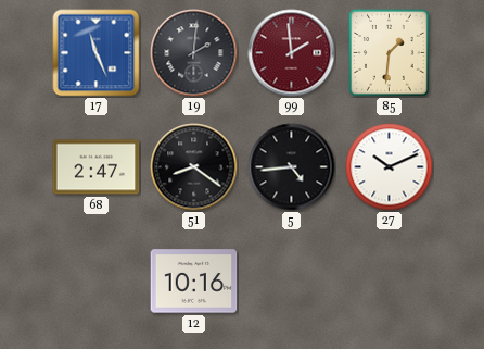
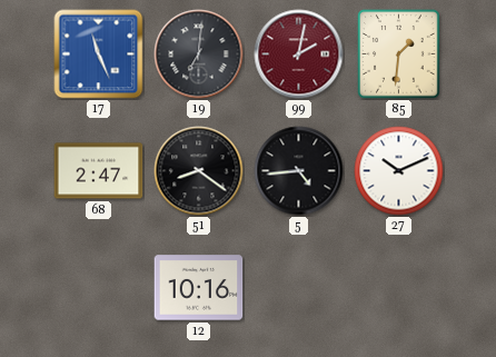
19: 2:01 -> 7:01
99: 1:59 -> 2:02
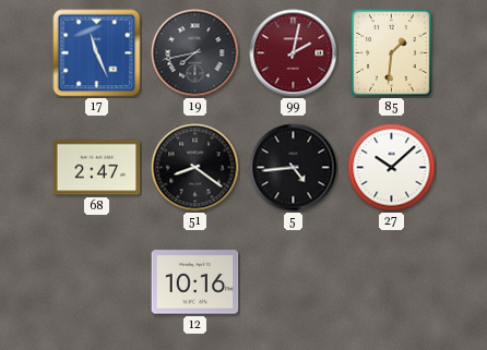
19: 7:01 -> 7:43
27: 10:11 -> 10:08
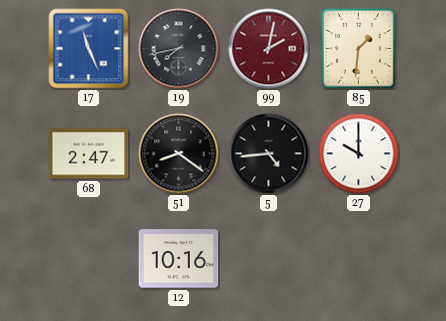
27: 10:08 -> 10:00
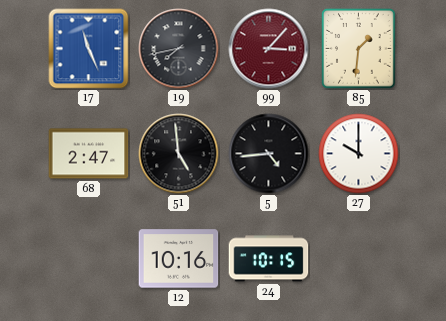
99: 2:02 -> 3:07
51: 8:21 -> 4:59
24: none -> 10:15
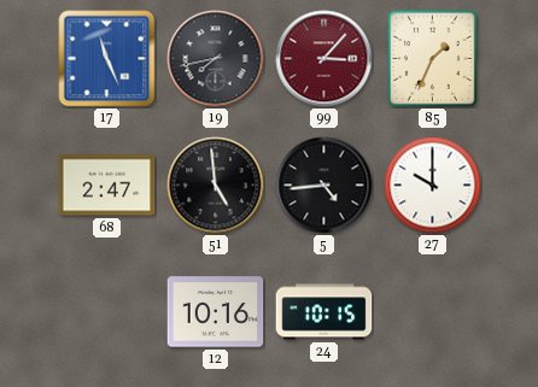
85: 1:31 -> 1:34
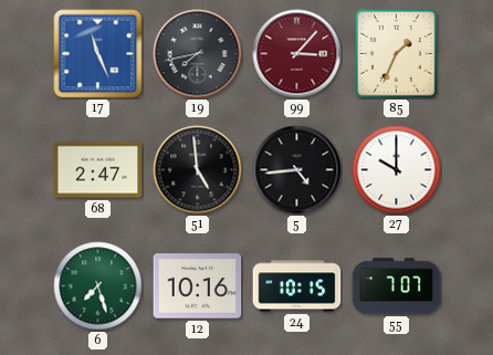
6: none -> 7:27
55: none -> 7:07
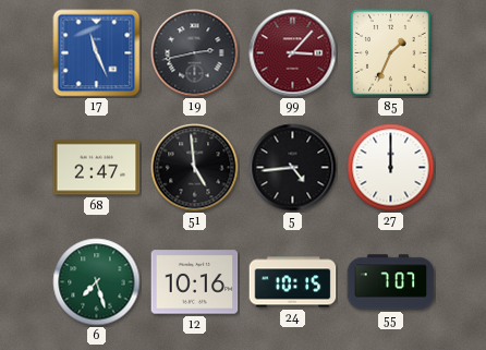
19: 7:43 -> 2:43
27: 10:00 -> 12:00
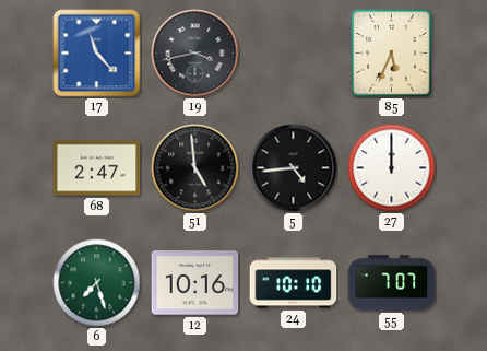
17: 11:26 -> 11:23
19: 2:43 -> 3:43
99: 3:07 -> none
85: 1:34 -> 5:34
24: 10:15 -> 10:10
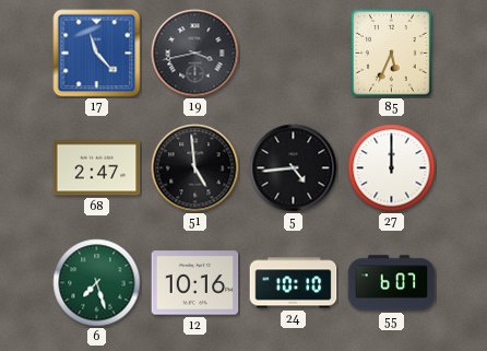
55: 7:07 -> 6:07
